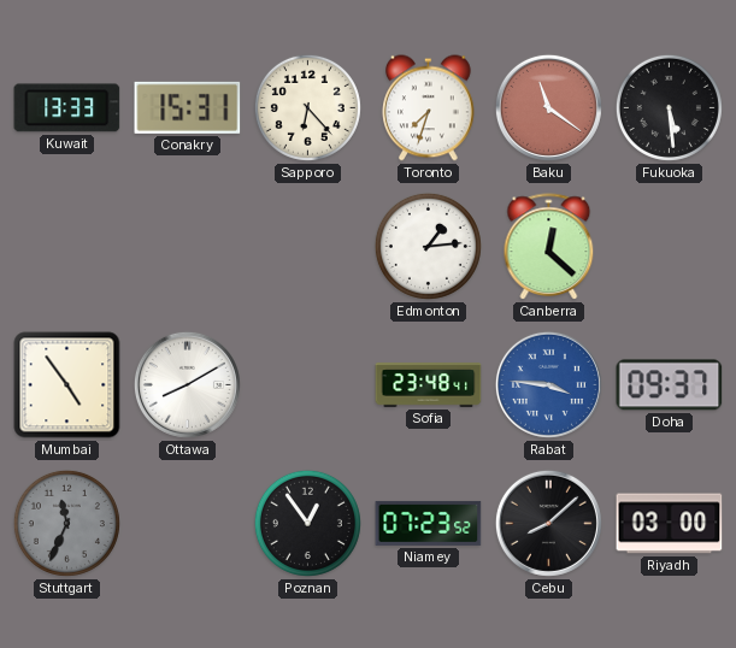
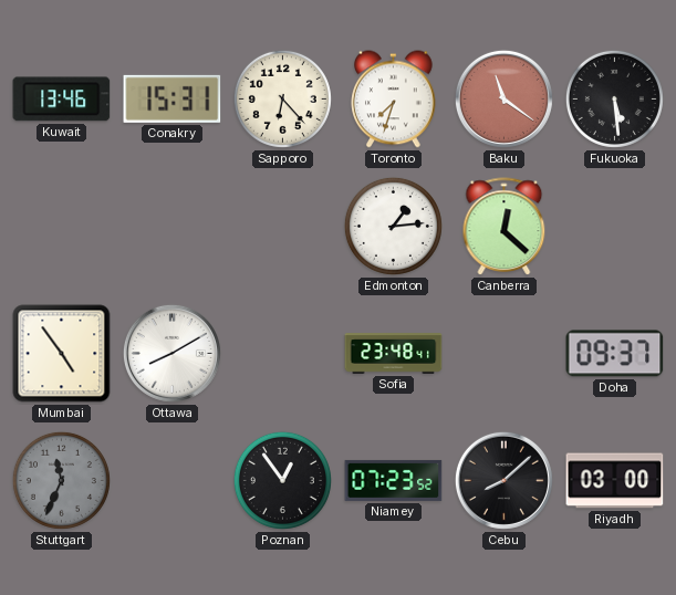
Kuwait: 13:33 -> 13:46
Rabat: 3:46 -> none
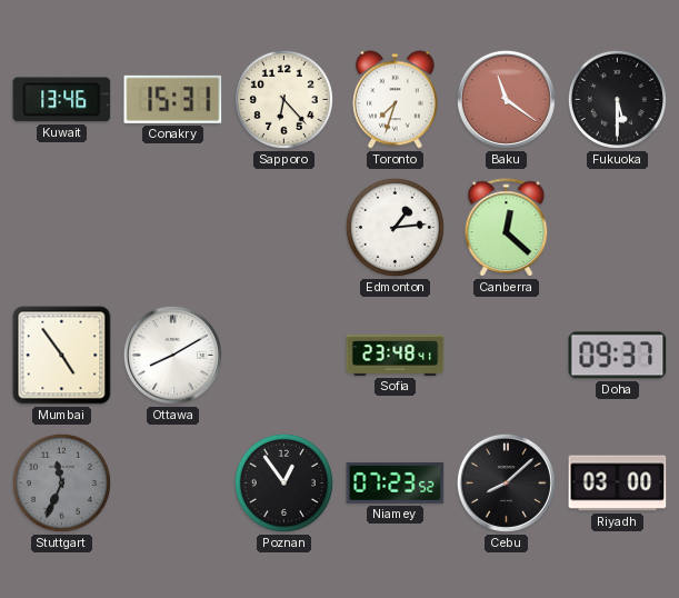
Fukuoka: 5:29 -> 5:30
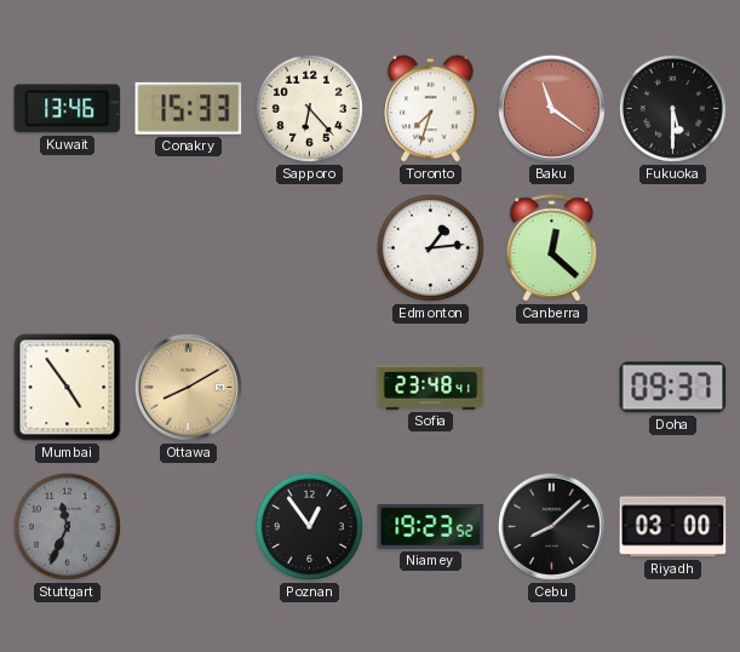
Conakry: 15:31 -> 15:33
Ottawa dial: white -> champagne
Niamey: 07:23 -> 19:23
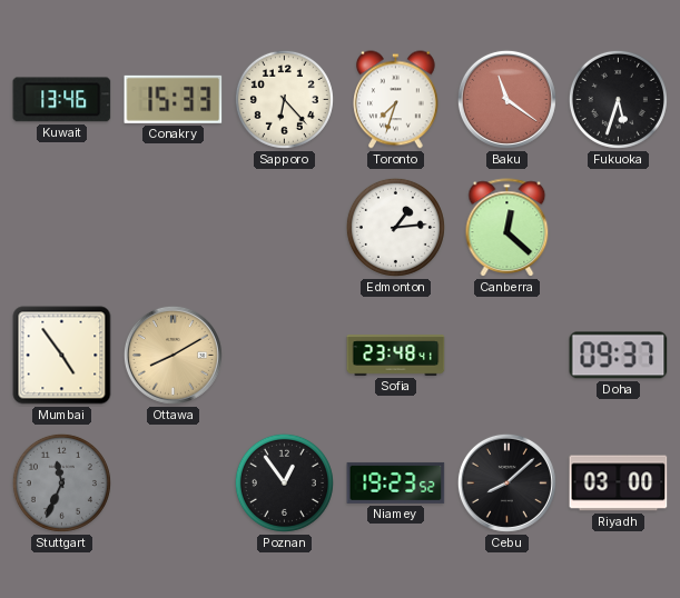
Fukuoka: 5:30 -> 5:33
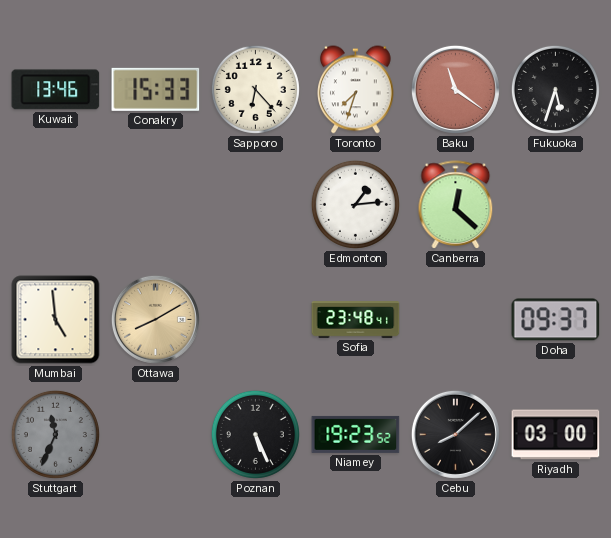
Mumbai: 4:54 -> 4:59
Poznan: 12:54 -> 5:26
